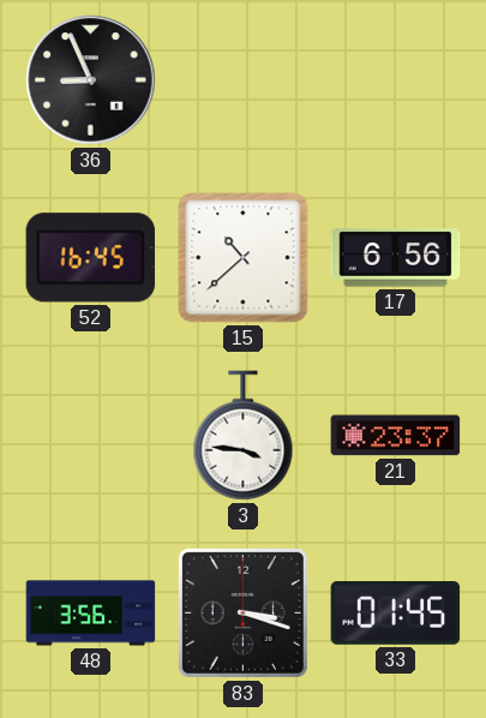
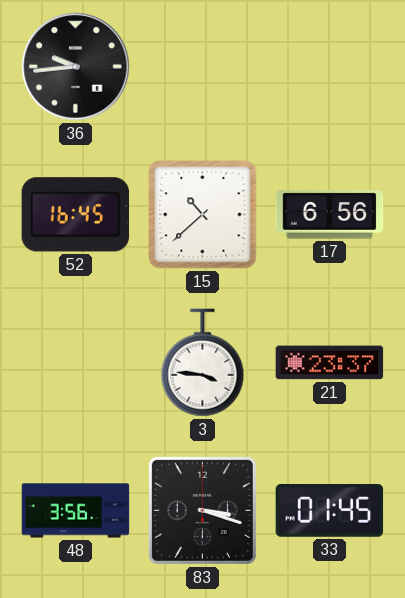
36: 8:56 -> 9:44
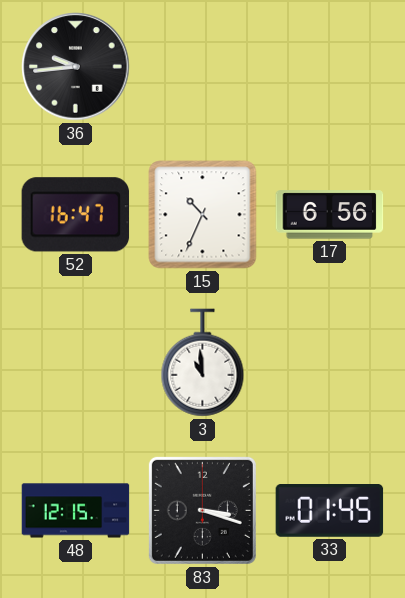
52: 16:45 -> 16:47
15: 10:38 -> 10:34
3: 3:46 -> 10:59
21: 23:37 -> none
48: 3:56 -> 12:15
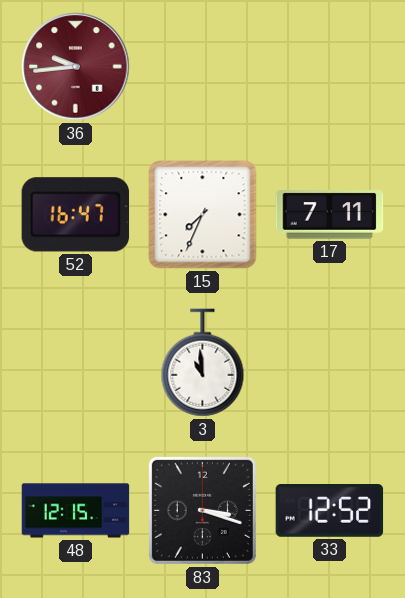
36 dial: black -> burgundy
15: 10:34 -> 7:34
17: 6:56 -> 7:11
33: 01:45 -> 12:52
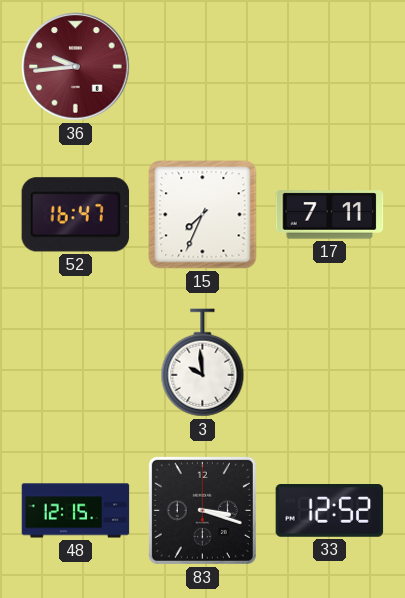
3: 10:59 -> 9:59
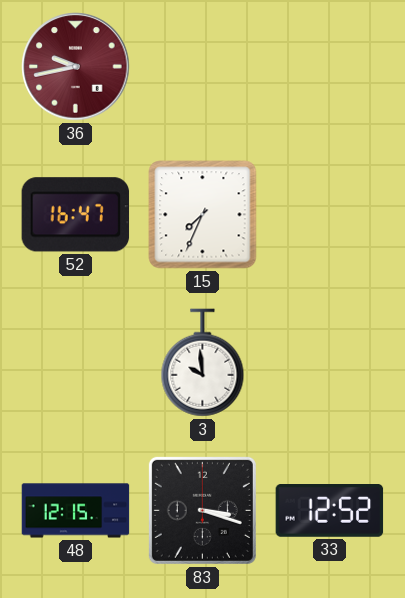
36: 9:44 -> 9:43
17: 7:11 -> none
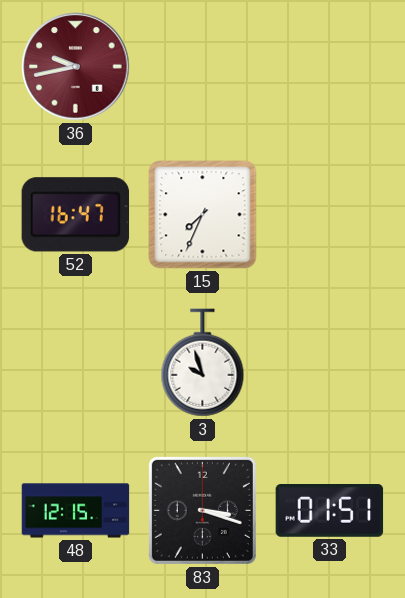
3: 9:59 -> 9:57
33: 12:52 -> 01:51
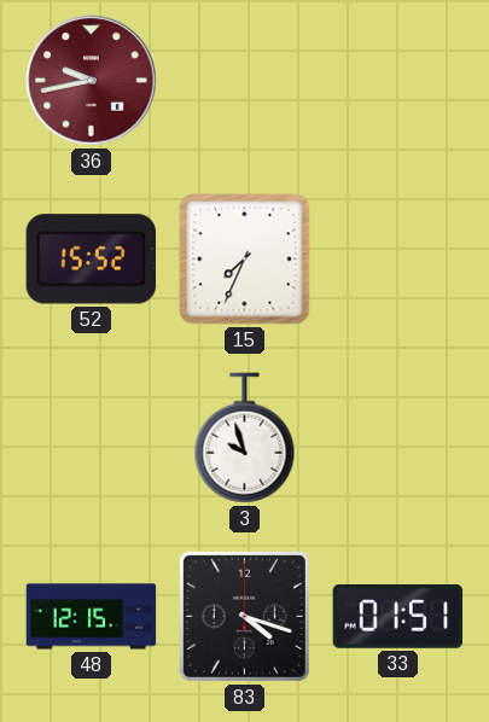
52: 16:47 -> 15:52
83: 3:18 -> 4:18
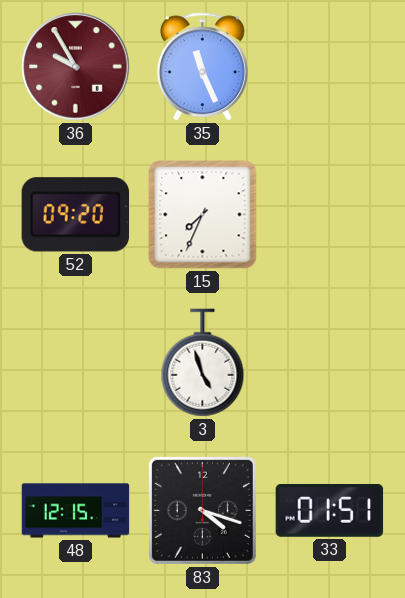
36: 9:43 -> 9:55
35: none -> 11:26
52: 15:52 -> 09:20
3: 9:57 -> 4:57
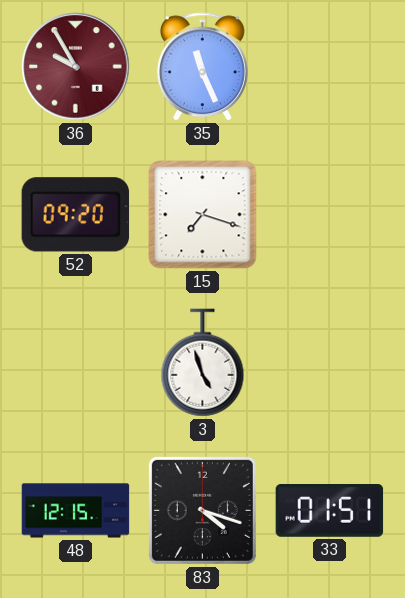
15: 7:34 -> 7:18
